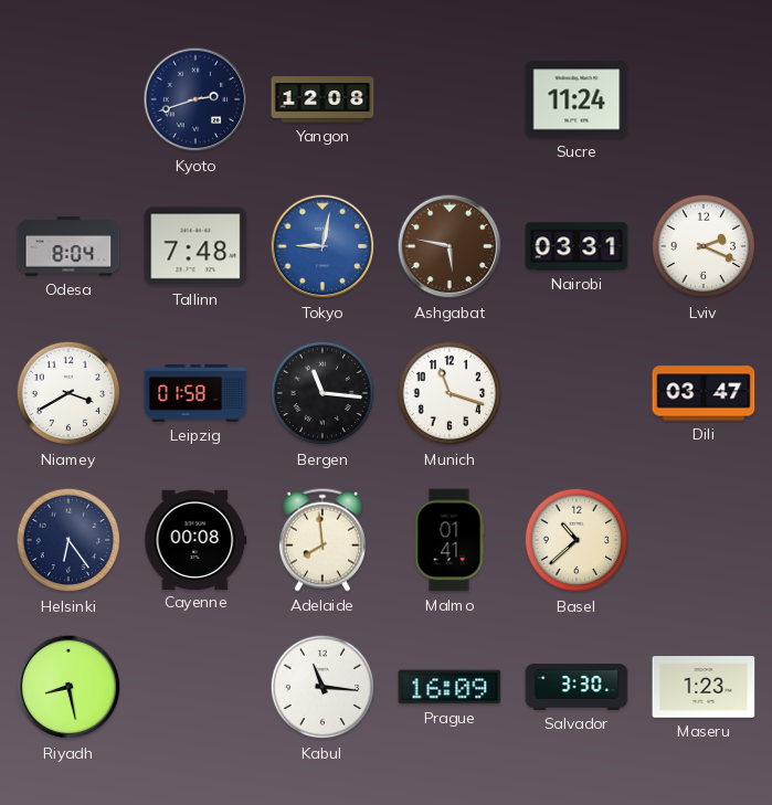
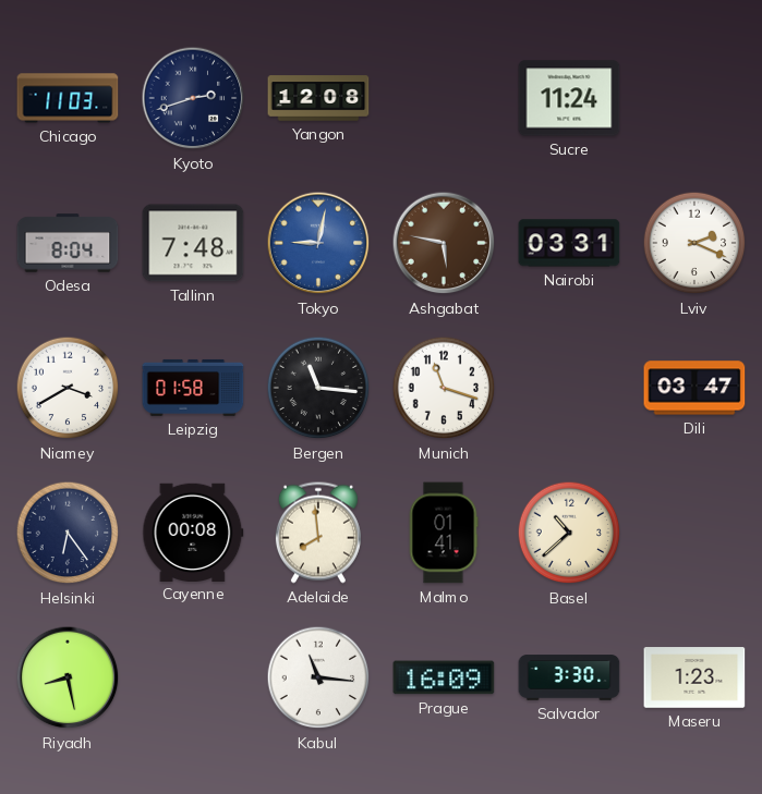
Chicago: none -> 11:03
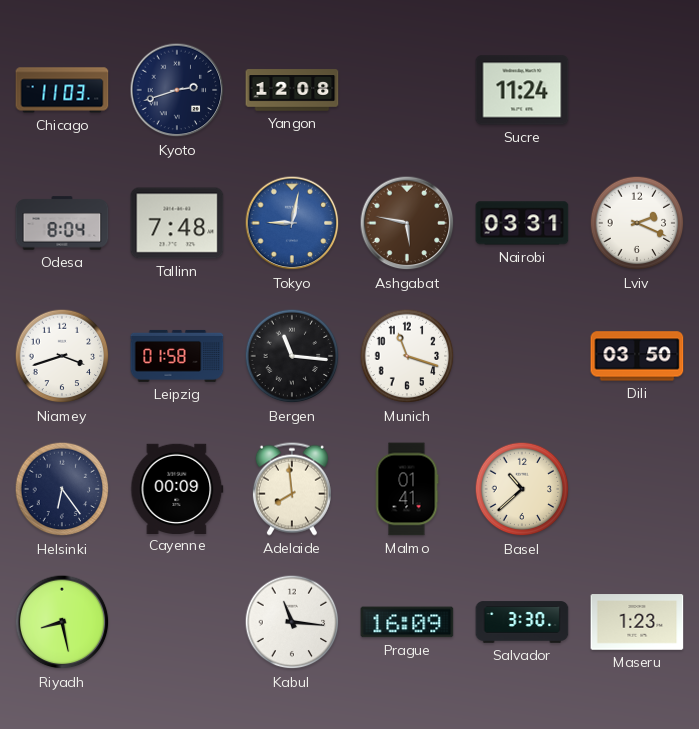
Niamey: 3:40 -> 3:42
Dili: 03:47 -> 03:50
Cayenne: 00:08 -> 00:09
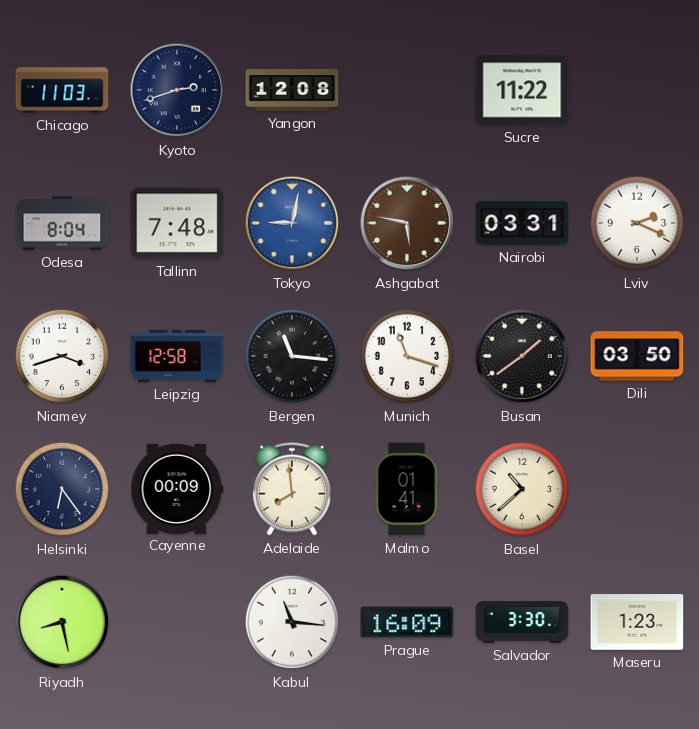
Sucre: 11:24 -> 11:22
Leipzig: 01:58 -> 12:58
Busan: none -> 1:39
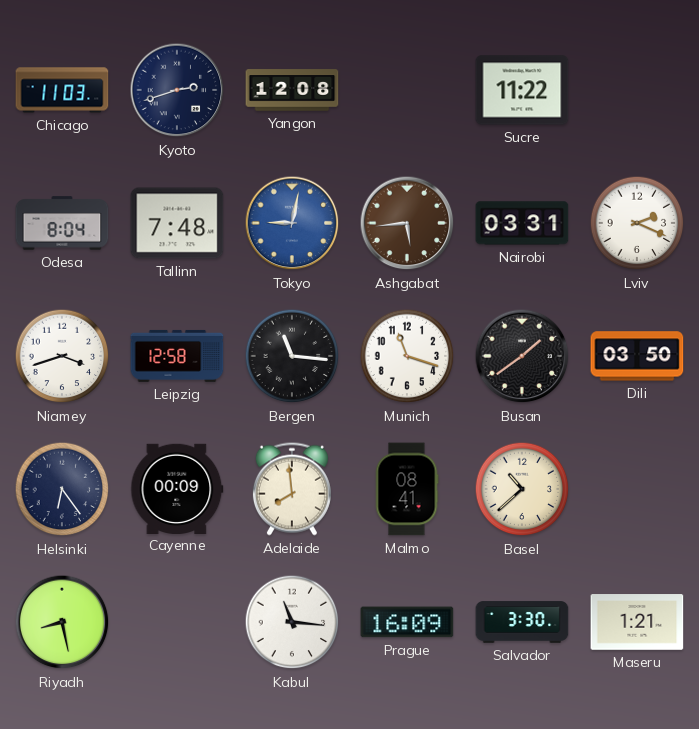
Ashgabat: 5:47 -> 5:44
Malmo: 01:41 -> 08:41
Maseru: 1:23 -> 1:21
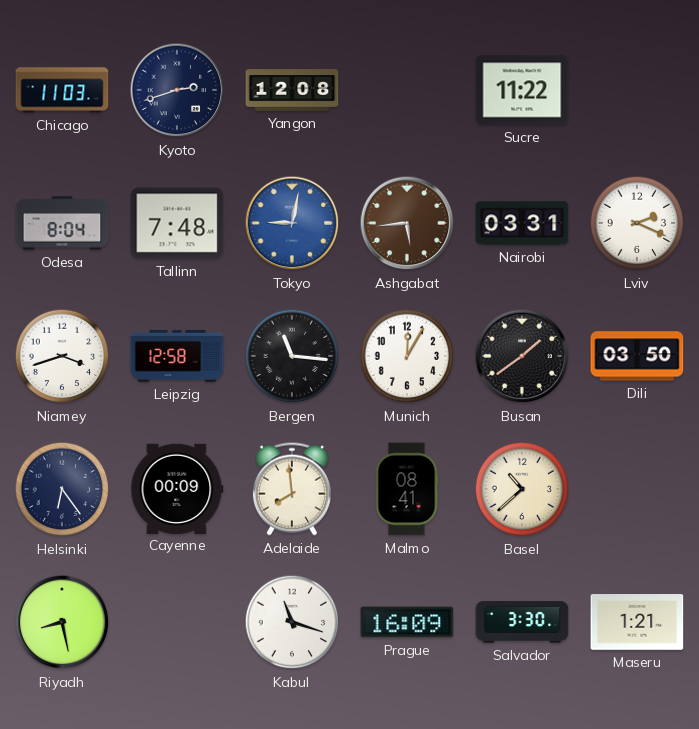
Munich: 11:18 -> 12:05
Kabul: 11:16 -> 11:18
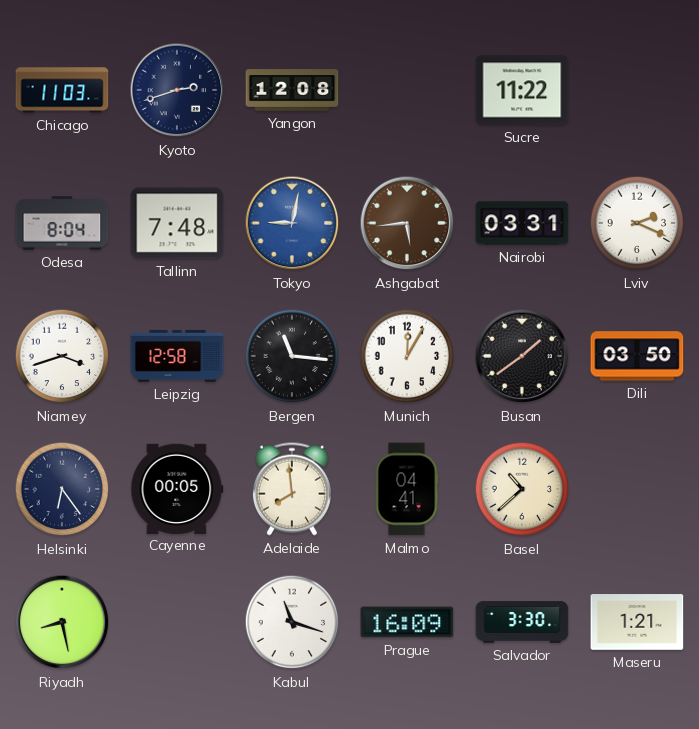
Cayenne: 00:09 -> 00:05
Malmo: 08:41 -> 04:41
